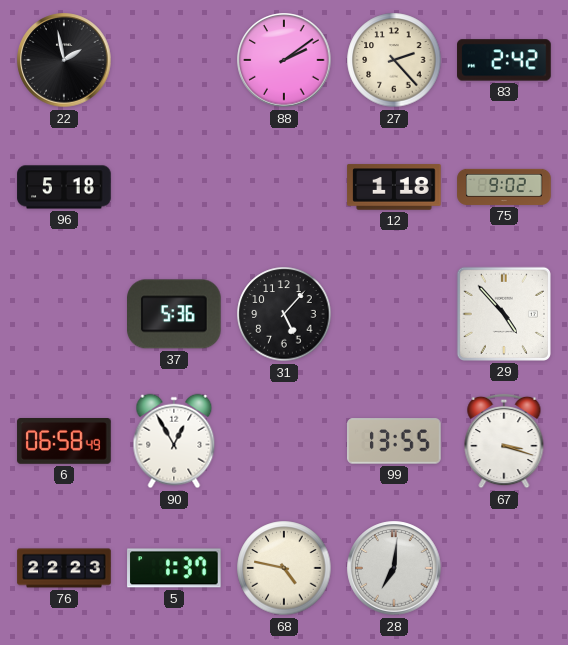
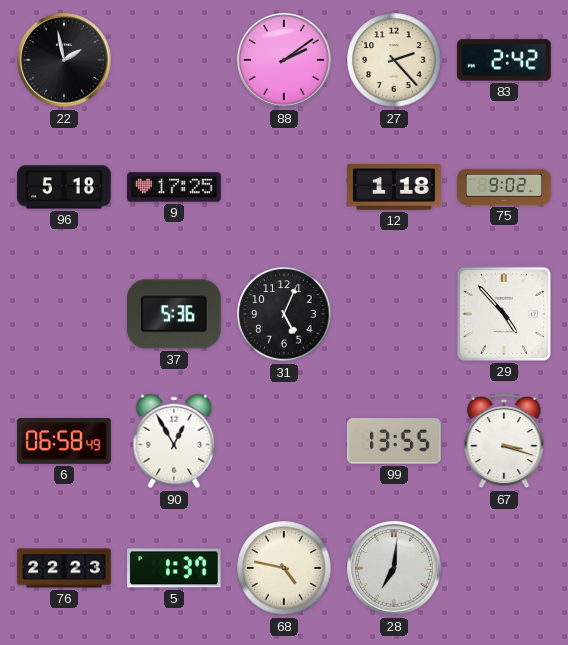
9: none -> 17:25
31: 5:07 -> 5:04
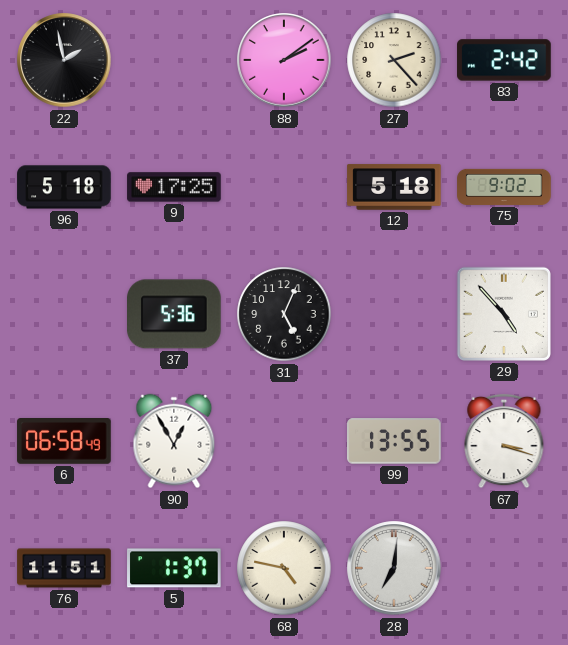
12: 1:18 -> 5:18
76: 22:23 -> 11:51
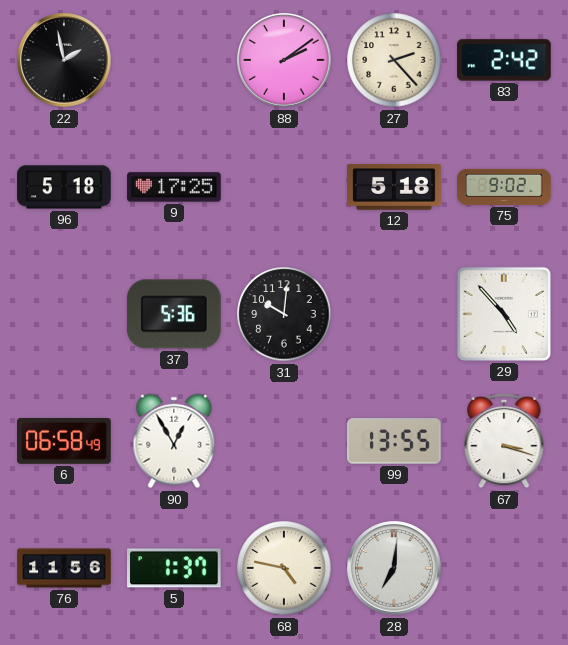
31: 5:04 -> 10:01
76: 11:51 -> 11:56
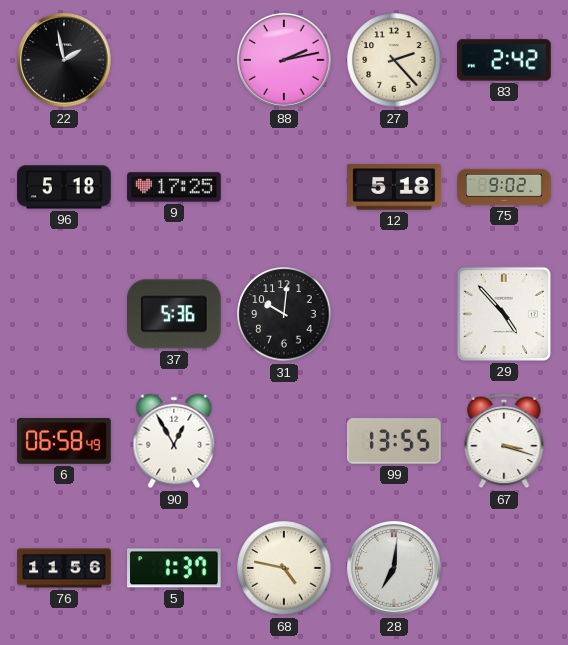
88: 2:09 -> 2:13
